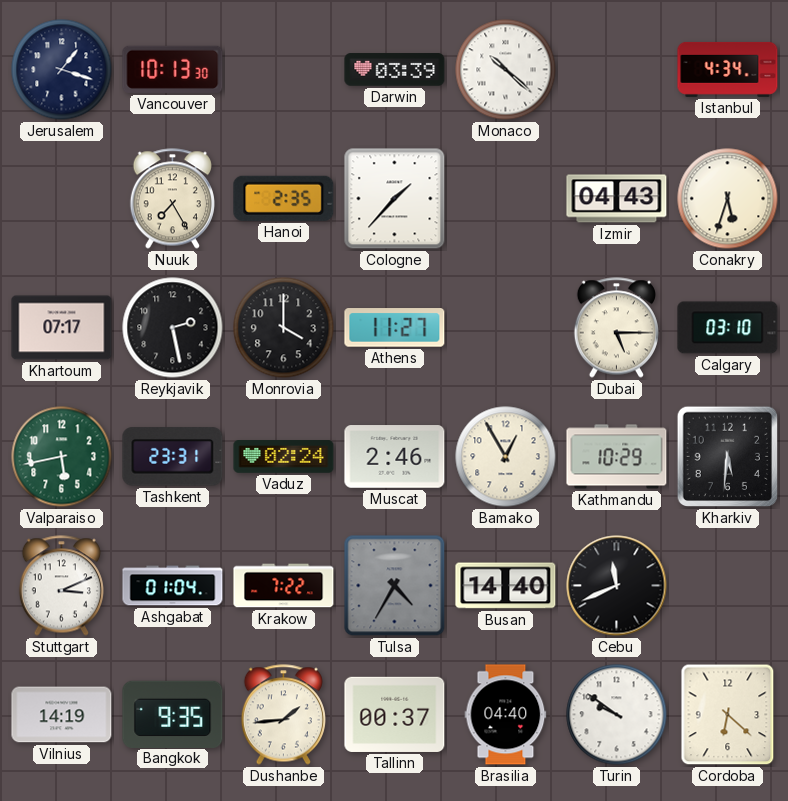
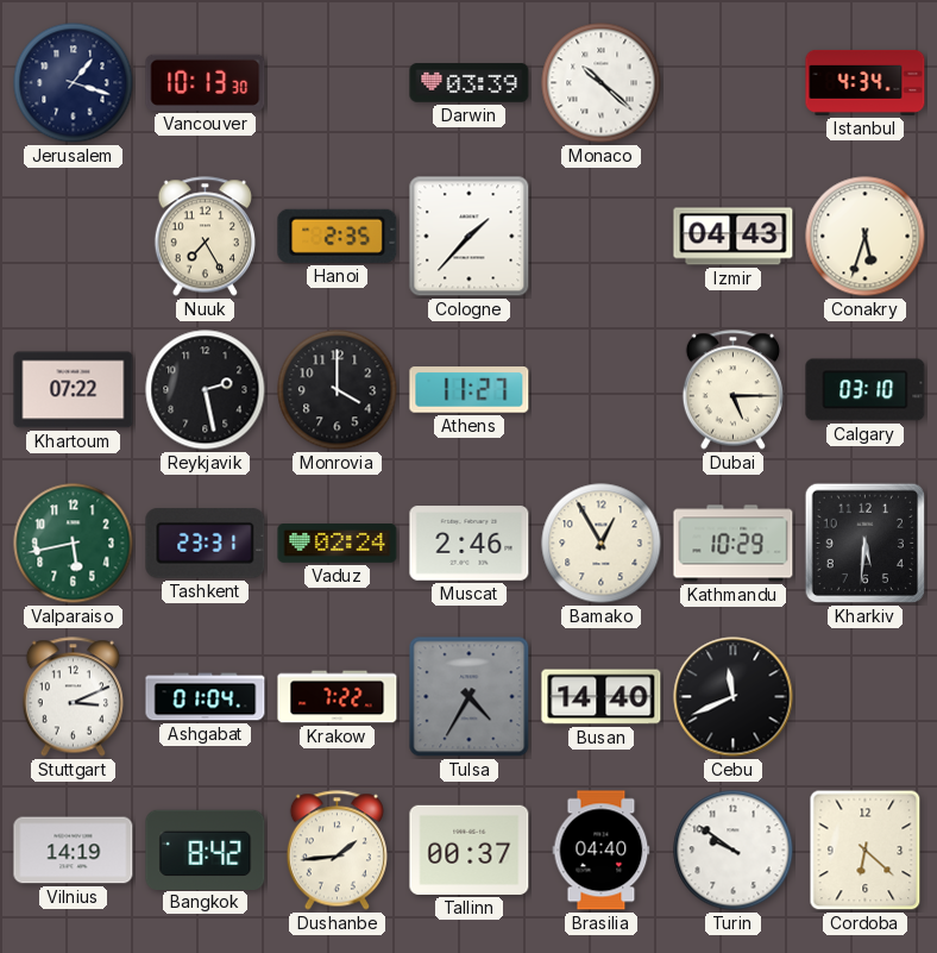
Khartoum: 07:17 -> 07:22
Bangkok: 9:35 -> 8:42
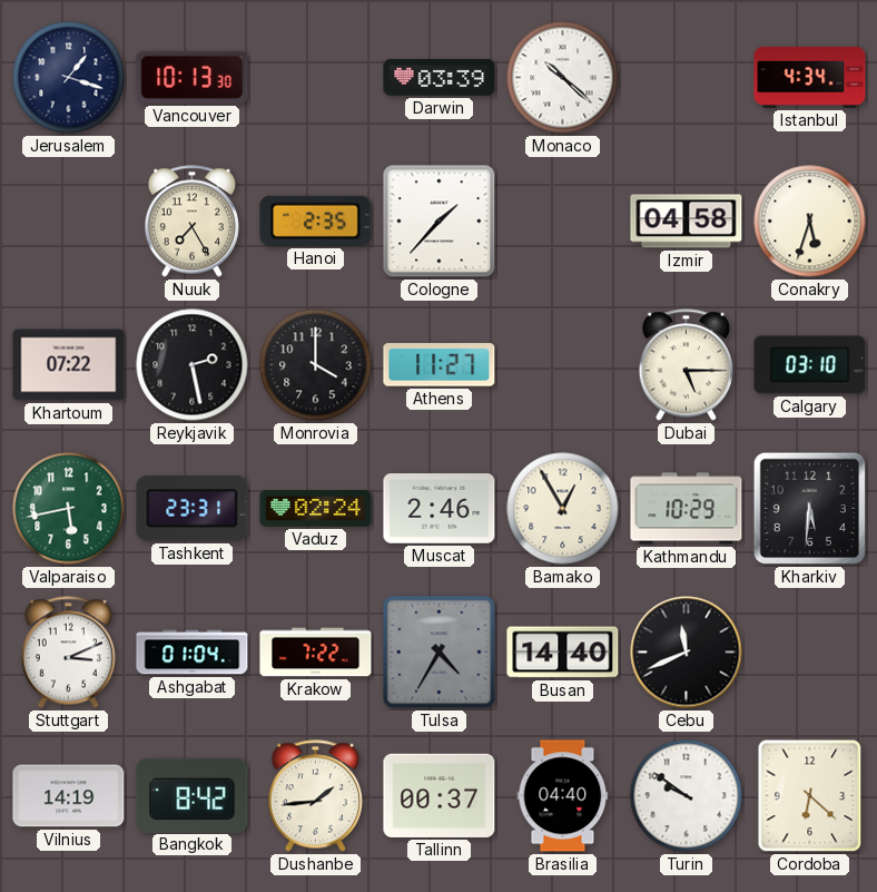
Izmir: 04:43 -> 04:58
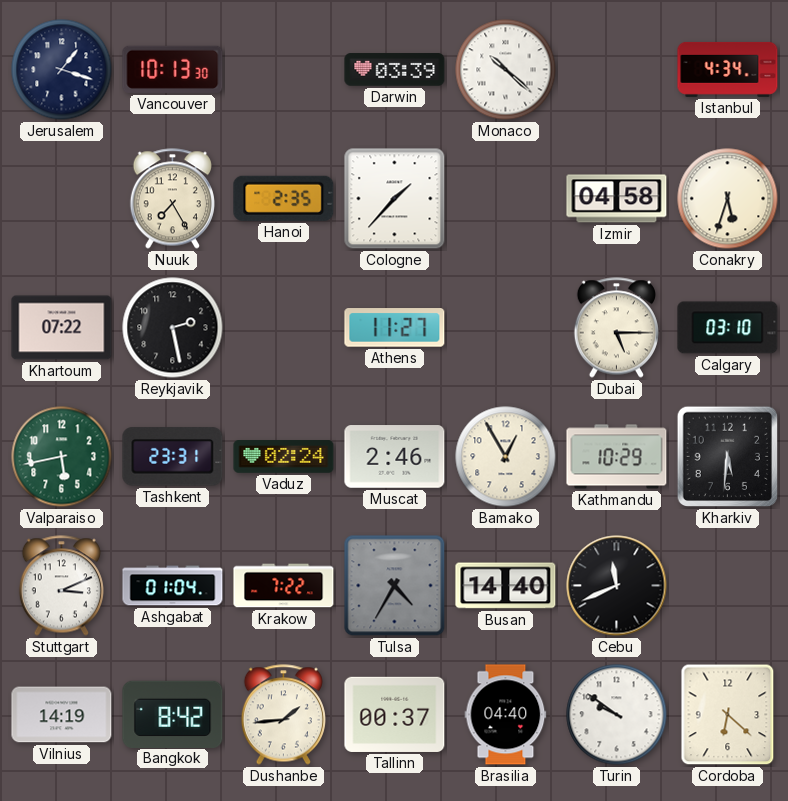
Monrovia: 4:00 -> none
